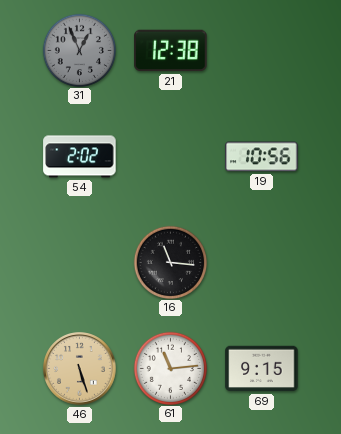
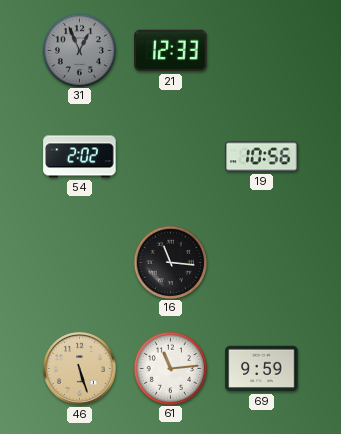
21: 12:38 -> 12:33
69: 9:15 -> 9:59
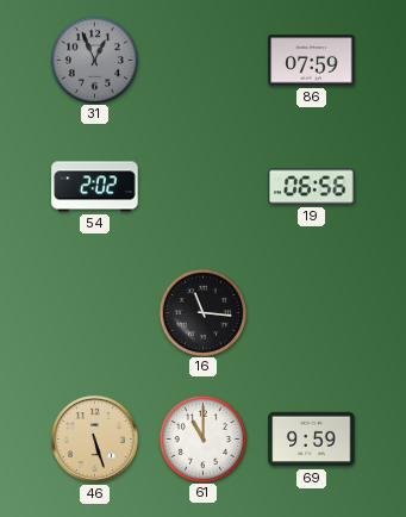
21: 12:33 -> none
86: none -> 07:59
19: 10:56 -> 06:56
61: 11:14 -> 11:00
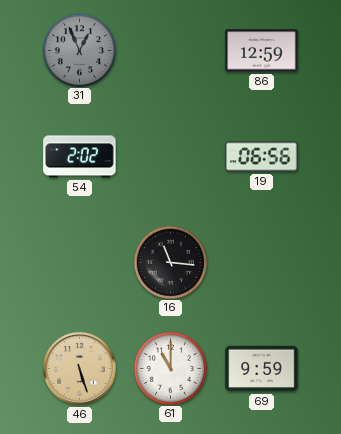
86: 07:59 -> 12:59
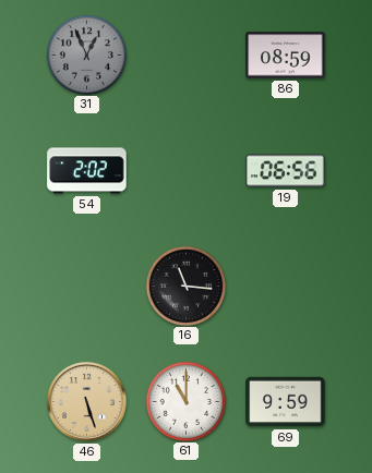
86: 12:59 -> 08:59
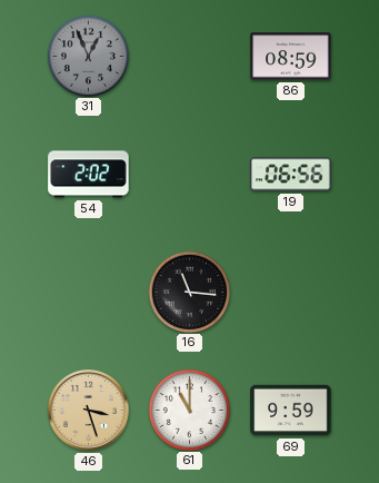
46: 5:27 -> 3:27
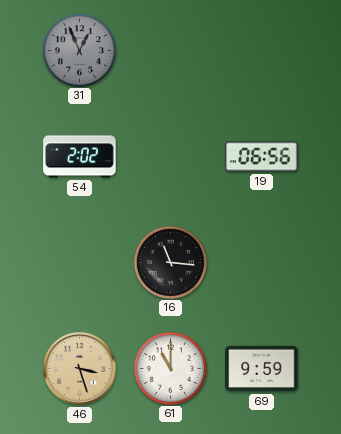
86: 08:59 -> none
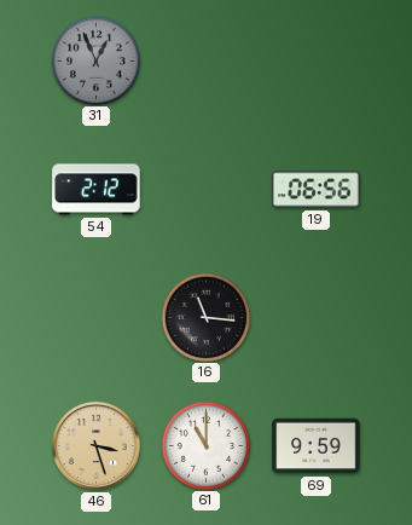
54: 2:02 -> 2:12
